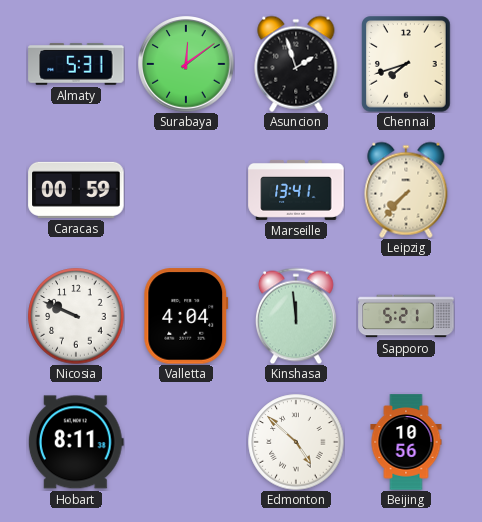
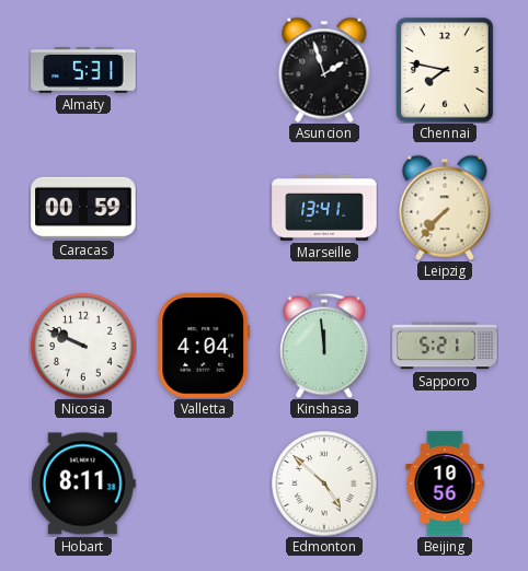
Surabaya: 12:09 -> none
Chennai: 7:42 -> 7:47
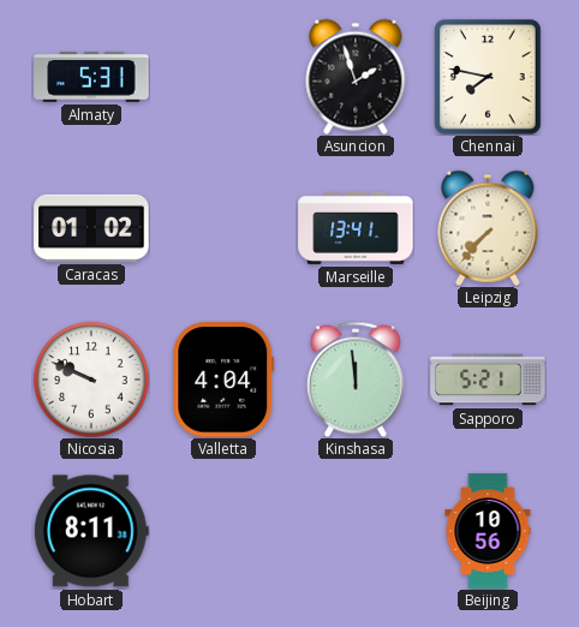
Caracas: 00:59 -> 01:02
Edmonton: 4:52 -> none
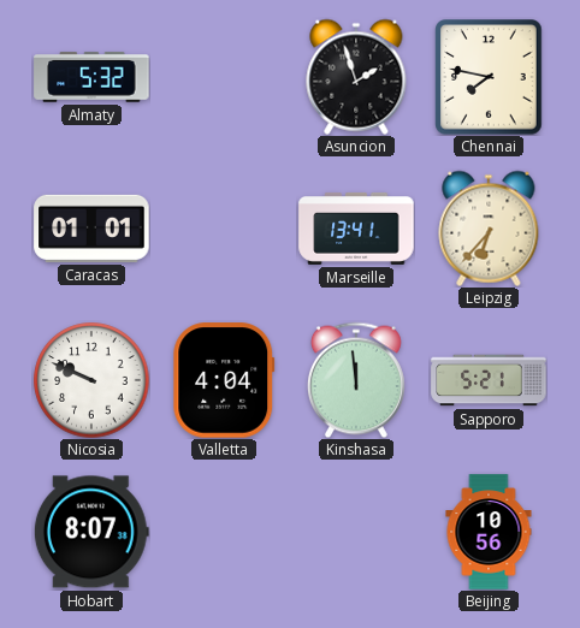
Almaty: 5:31 -> 5:32
Caracas: 01:02 -> 01:01
Leipzig: 7:37 -> 6:37
Hobart: 8:11 -> 8:07
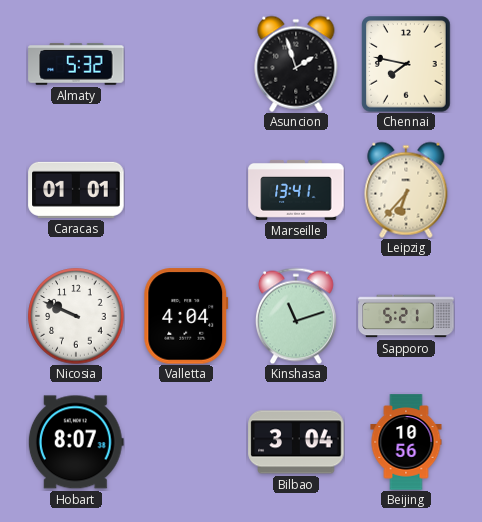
Kinshasa: 11:59 -> 11:12
Bilbao: none -> 3:04
